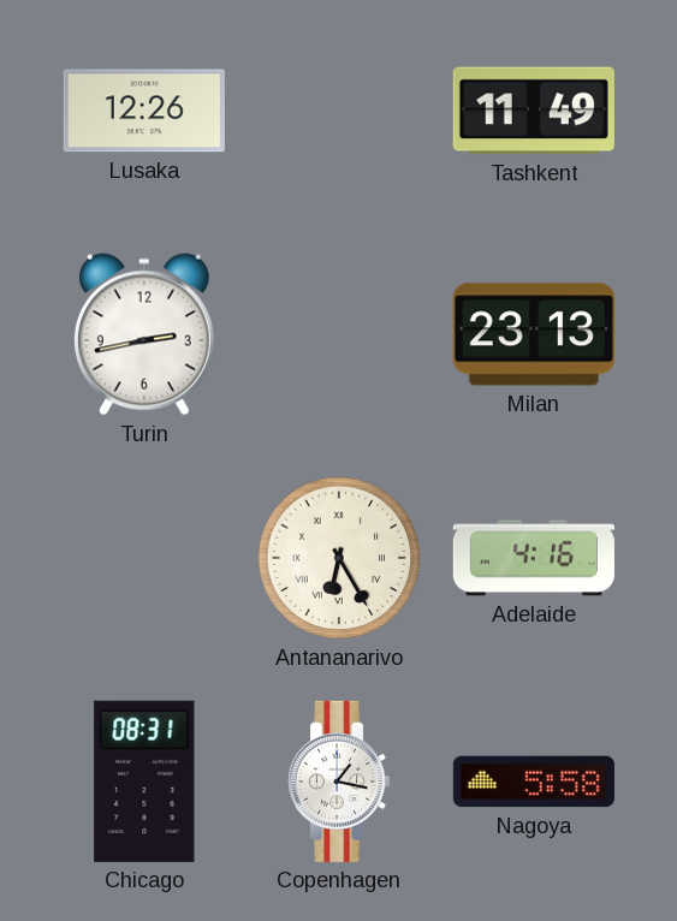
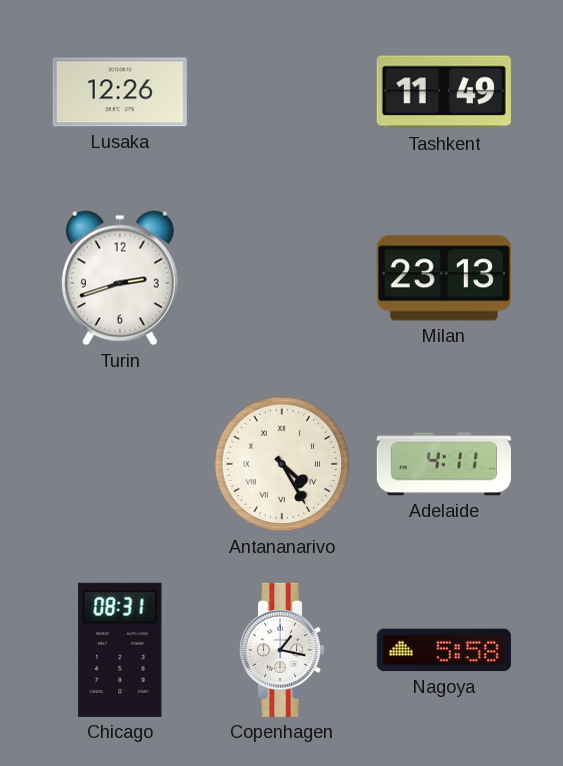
Turin: 2:43 -> 2:42
Antananarivo: 6:25 -> 4:25
Adelaide: 4:16 -> 4:11
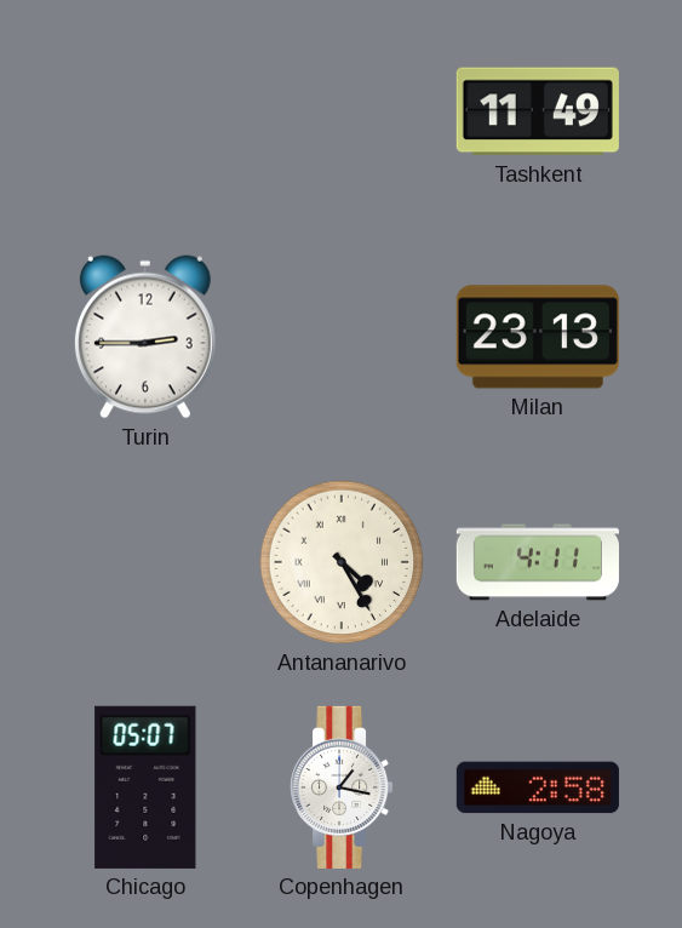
Lusaka: 12:26 -> none
Turin: 2:42 -> 2:45
Chicago: 08:31 -> 05:07
Nagoya: 5:58 -> 2:58
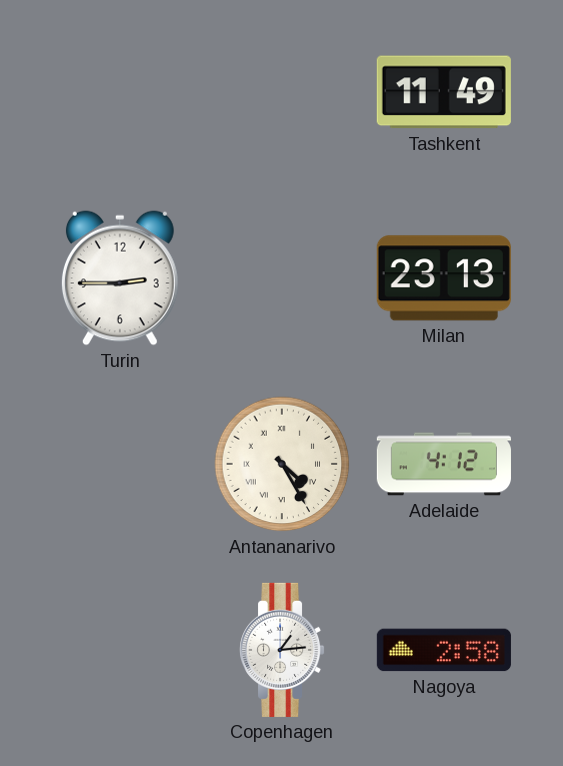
Adelaide: 4:11 -> 4:12
Chicago: 05:07 -> none
Copenhagen: 1:17 -> 1:14
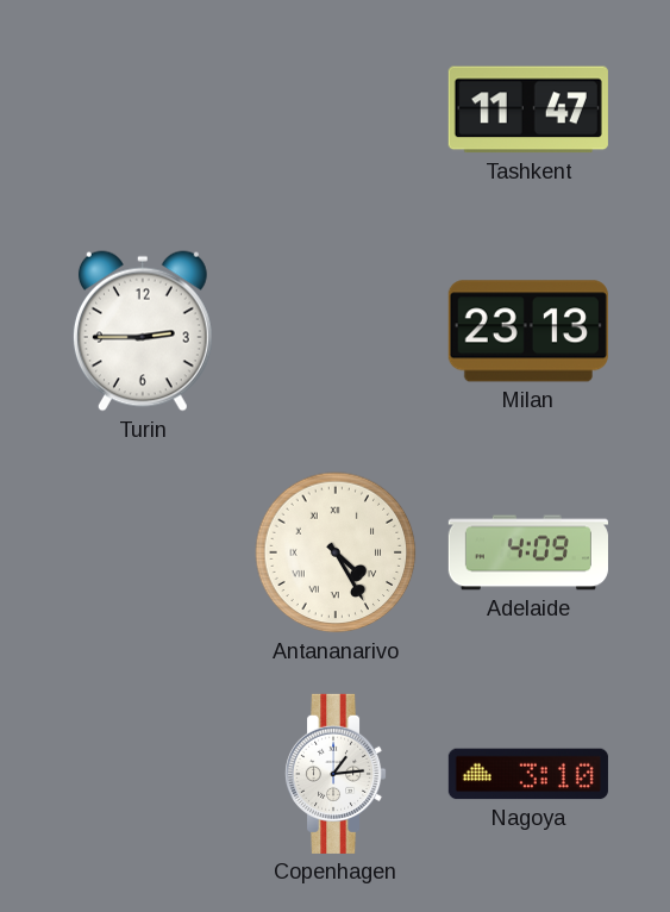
Tashkent: 11:49 -> 11:47
Adelaide: 4:12 -> 4:09
Nagoya: 2:58 -> 3:10
